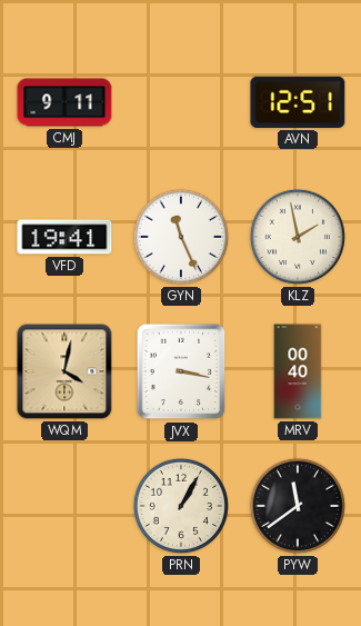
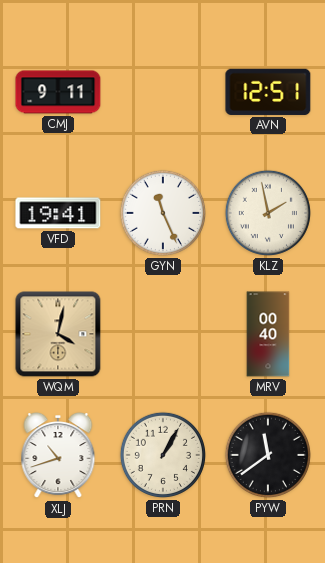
JVX: 3:17 -> none
XLJ: none -> 10:42
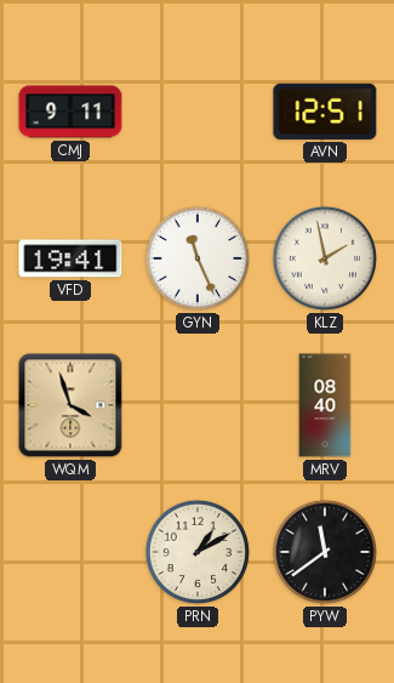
WQM: 4:02 -> 3:57
MRV: 00:40 -> 08:40
XLJ: 10:42 -> none
PRN: 1:05 -> 1:10
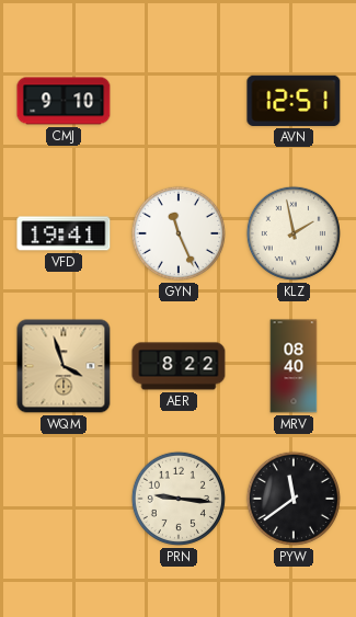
CMJ: 9:11 -> 9:10
AER: none -> 8:22
PRN: 1:10 -> 9:16
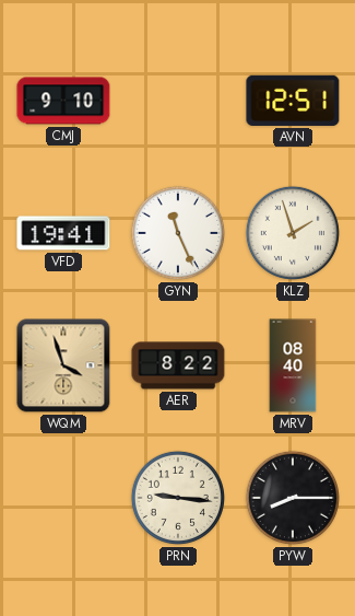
KLZ: 1:58 -> 1:57
PYW: 11:39 -> 8:15
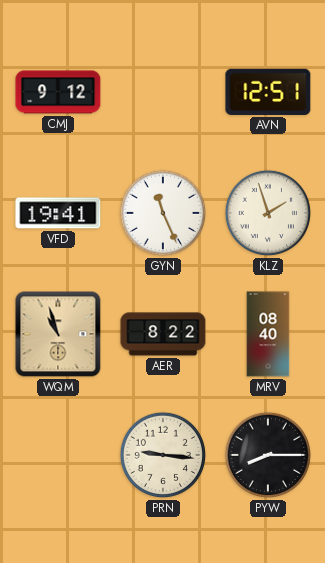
CMJ: 9:10 -> 9:12
WQM: 3:57 -> 10:57
